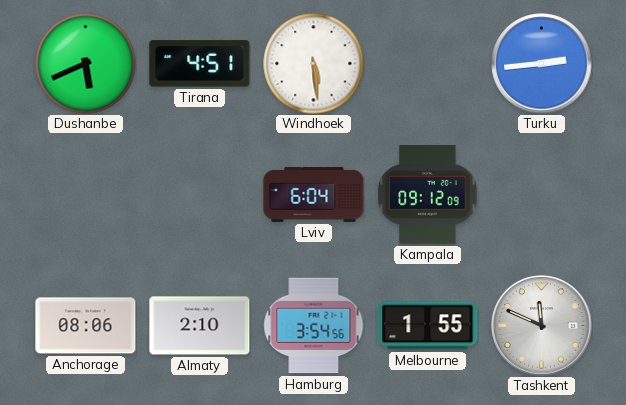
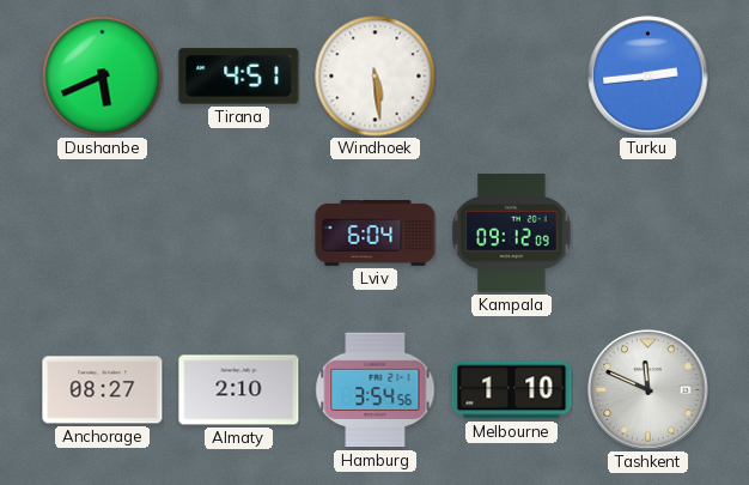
Anchorage: 08:06 -> 08:27
Melbourne: 1:55 -> 1:10
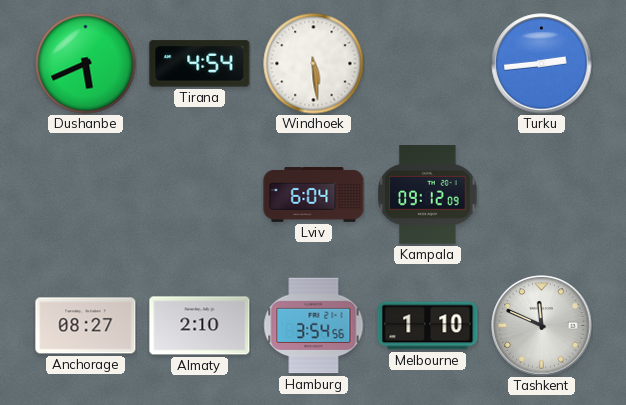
Tirana: 4:51 -> 4:54
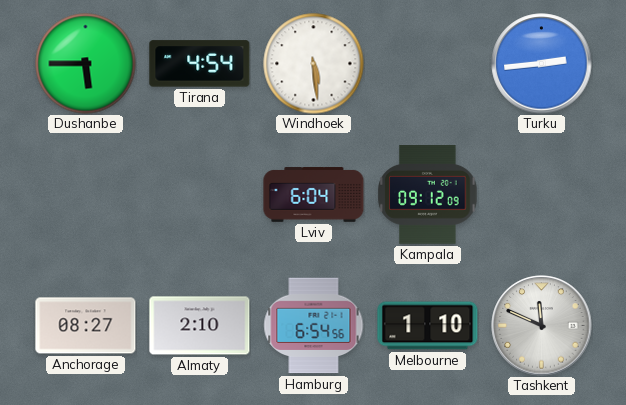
Dushanbe: 5:41 -> 5:45
Hamburg: 3:54 -> 6:54
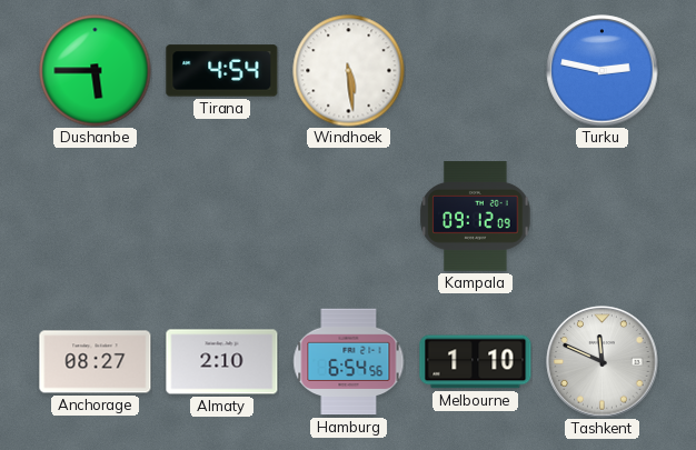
Turku: 2:44 -> 2:47
Lviv: 6:04 -> none
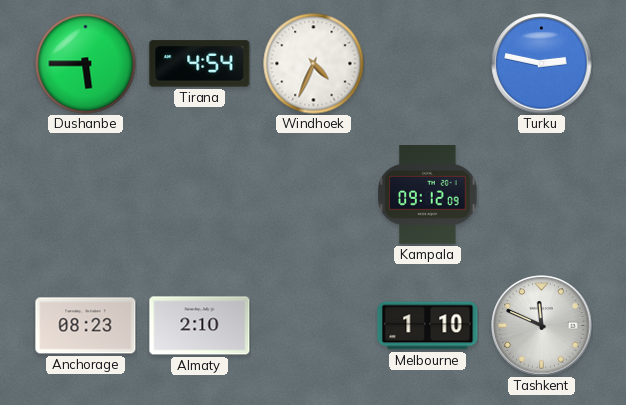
Windhoek: 5:29 -> 4:34
Anchorage: 08:27 -> 08:23
Hamburg: 6:54 -> none
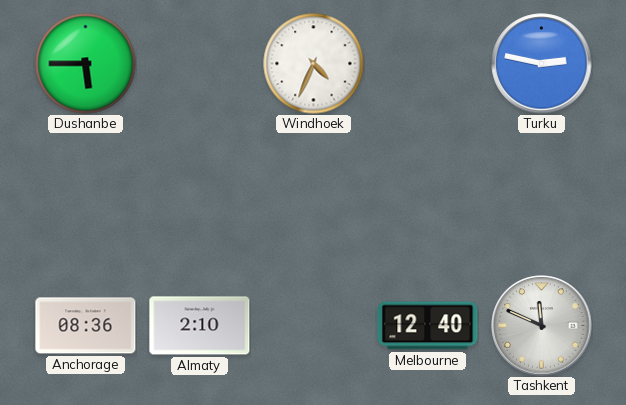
Tirana: 4:54 -> none
Kampala: 09:12 -> none
Anchorage: 08:23 -> 08:36
Melbourne: 1:10 -> 12:40
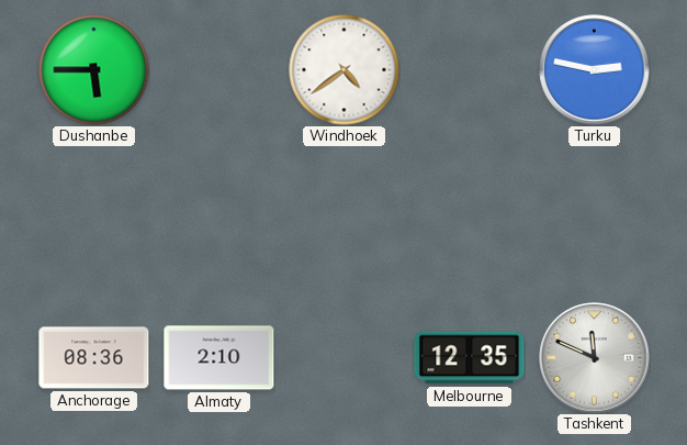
Windhoek: 4:34 -> 4:39
Melbourne: 12:40 -> 12:35
